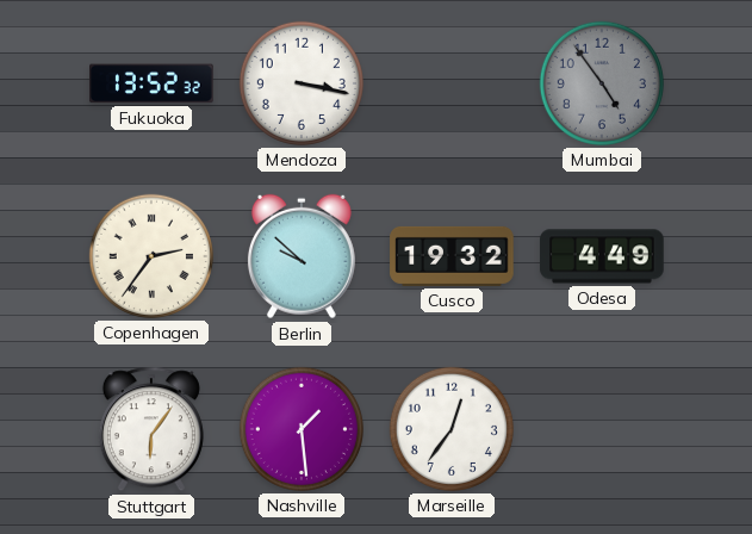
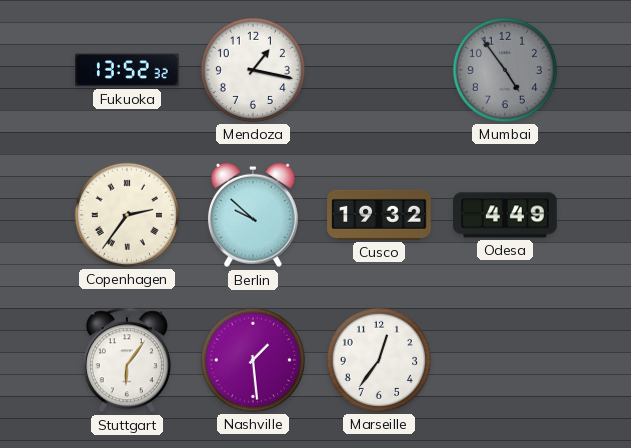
Mendoza: 3:17 -> 1:17
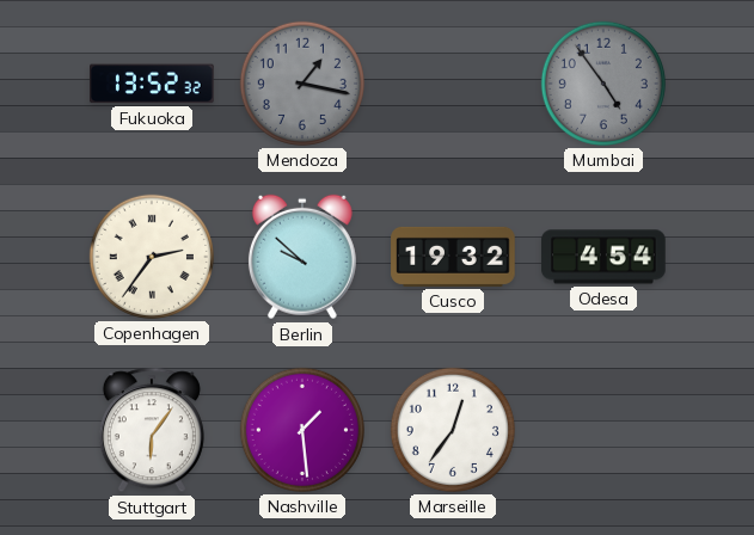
Mendoza dial: white -> grey
Odesa: 4:49 -> 4:54
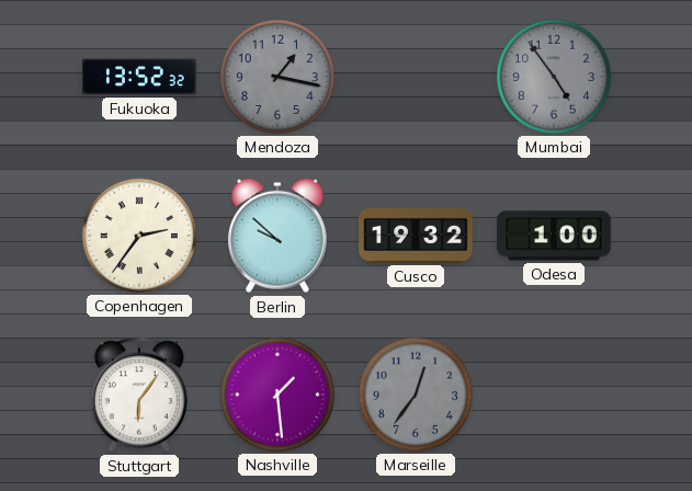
Odesa: 4:54 -> 1:00
Marseille dial: white -> grey
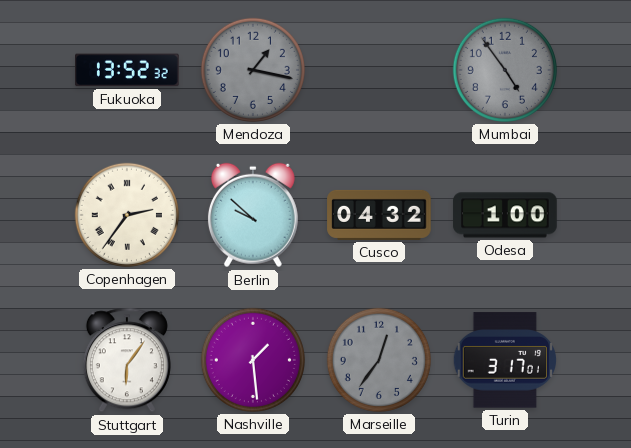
Cusco: 19:32 -> 04:32
Turin: none -> 3:17
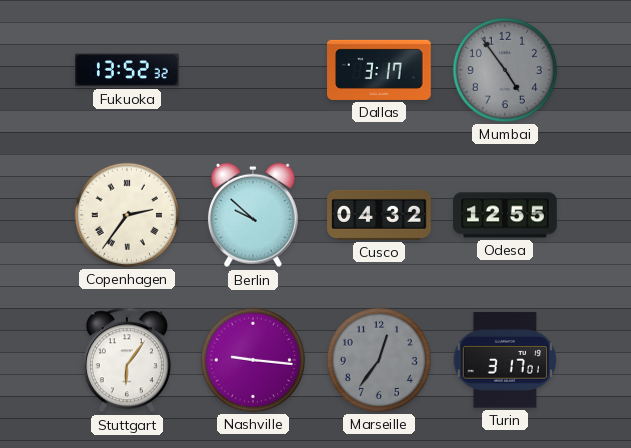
Mendoza: 1:17 -> none
Dallas: none -> 3:17
Odesa: 1:00 -> 12:55
Nashville: 1:29 -> 9:16
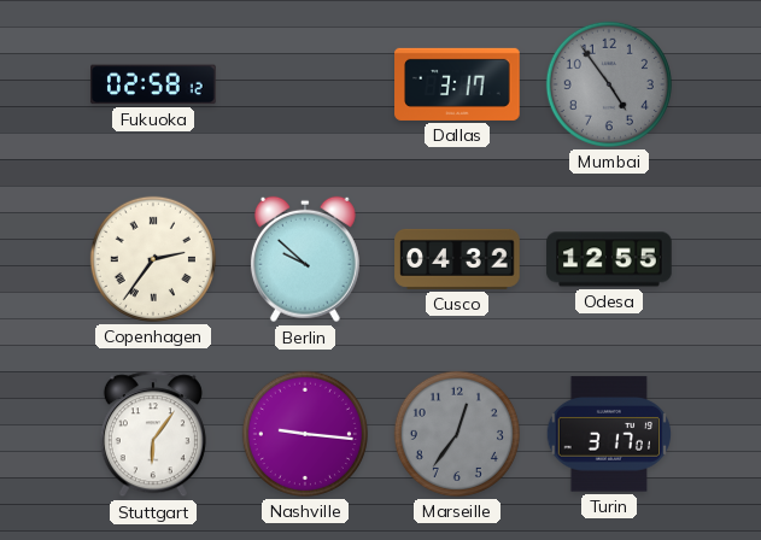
Fukuoka: 13:52 -> 02:58
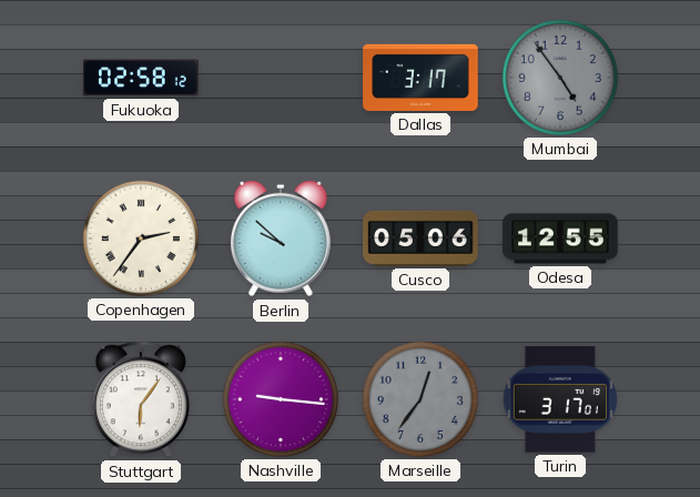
Cusco: 04:32 -> 05:06
